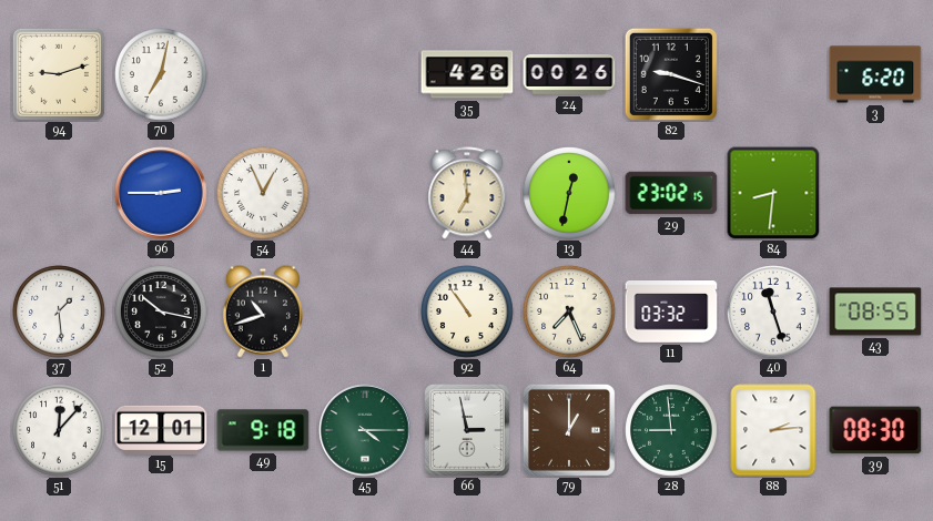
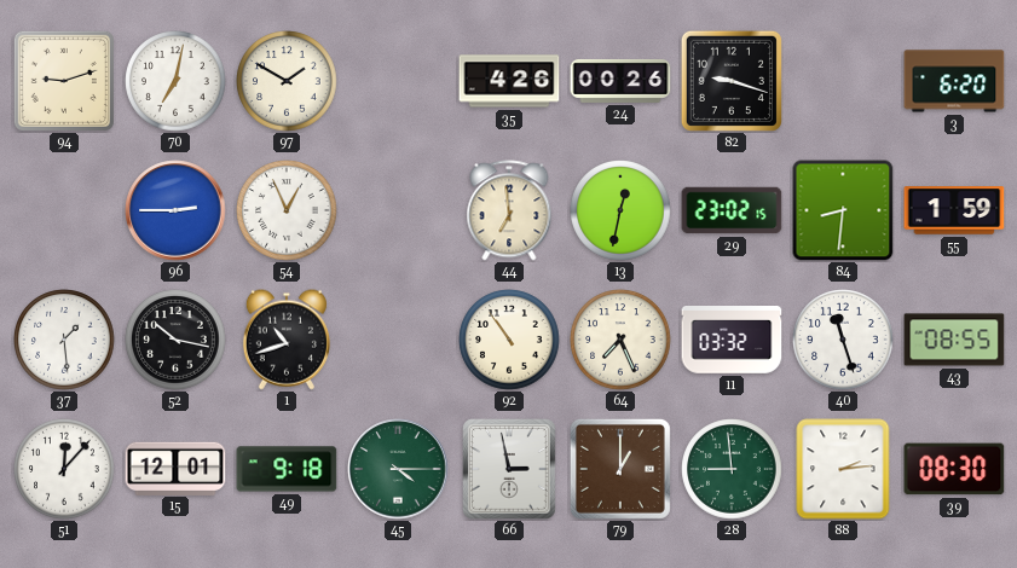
97: none -> 1:50
55: none -> 1:59
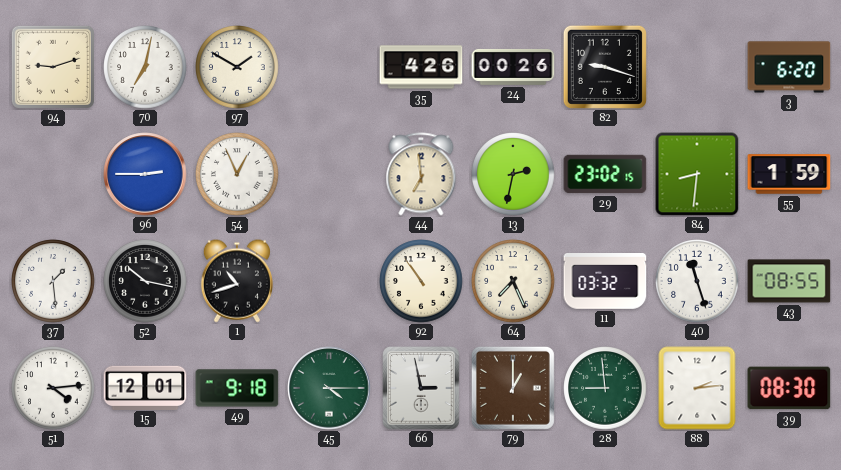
13: 12:32 -> 2:32
51: 12:07 -> 4:14
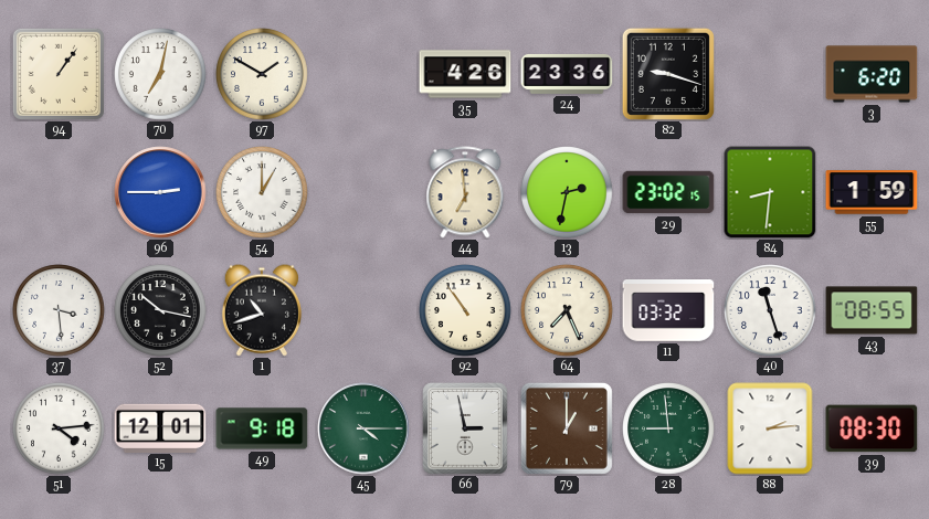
94: 9:12 -> 1:06
24: 00:26 -> 23:36
54: 12:56 -> 1:00
37: 1:29 -> 3:29
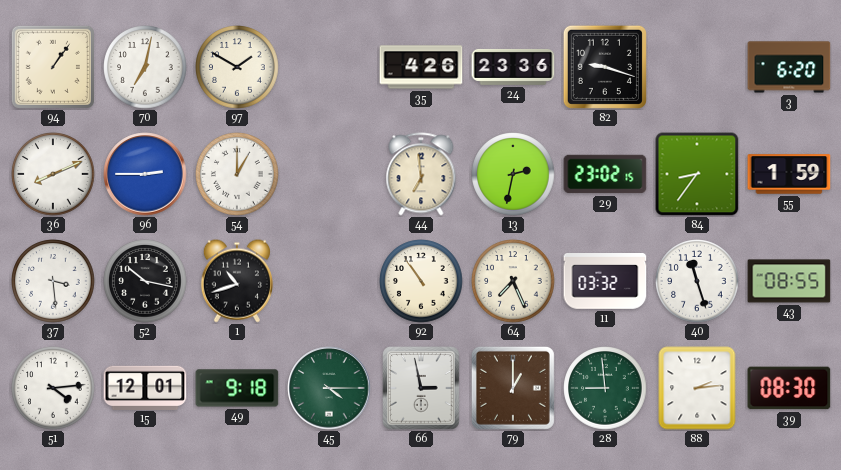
36: none -> 8:11
84: 8:31 -> 8:36
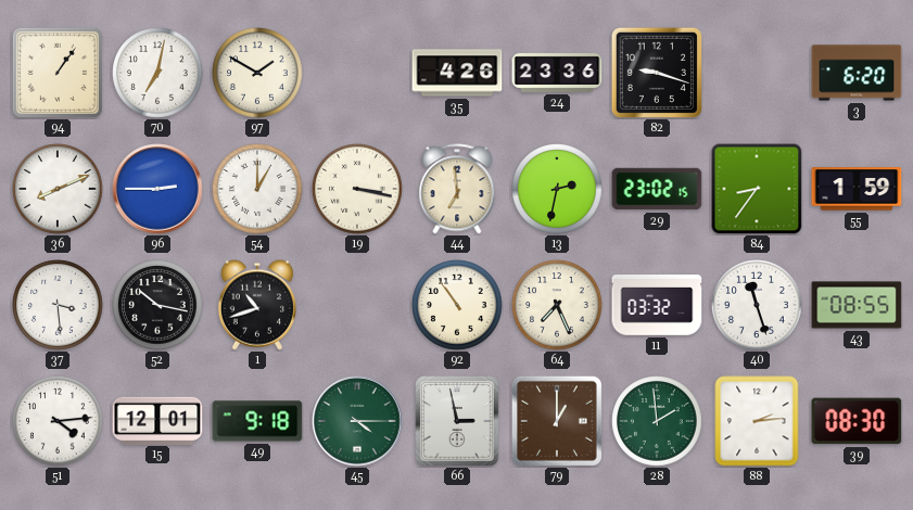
19: none -> 3:17
28: 8:59 -> 1:59
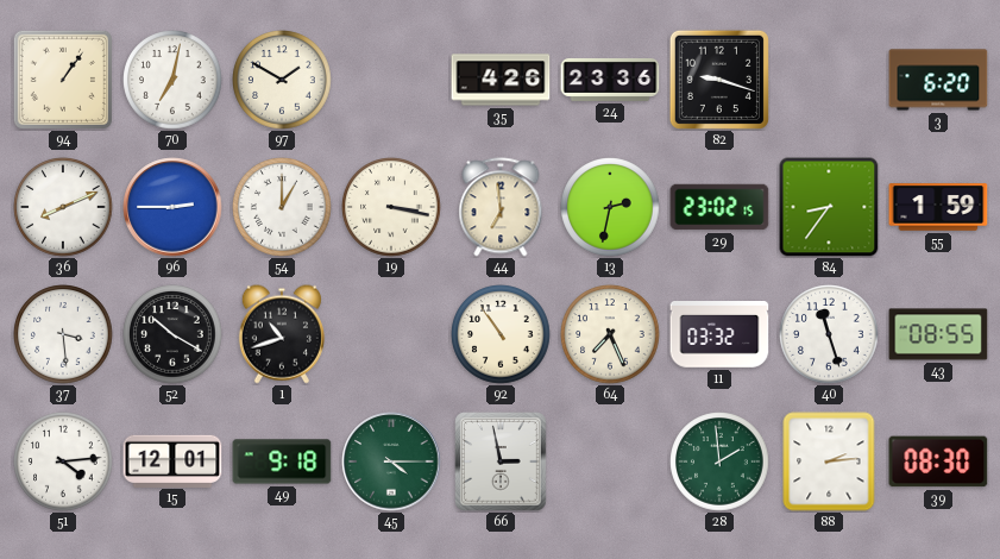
52: 10:17 -> 10:20
79: 1:00 -> none
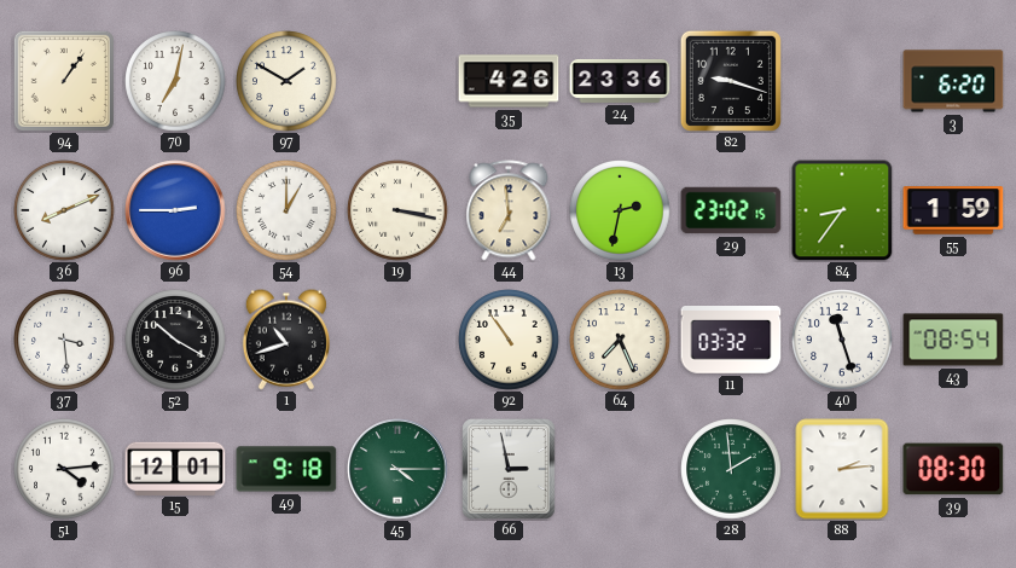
43: 08:55 -> 08:54
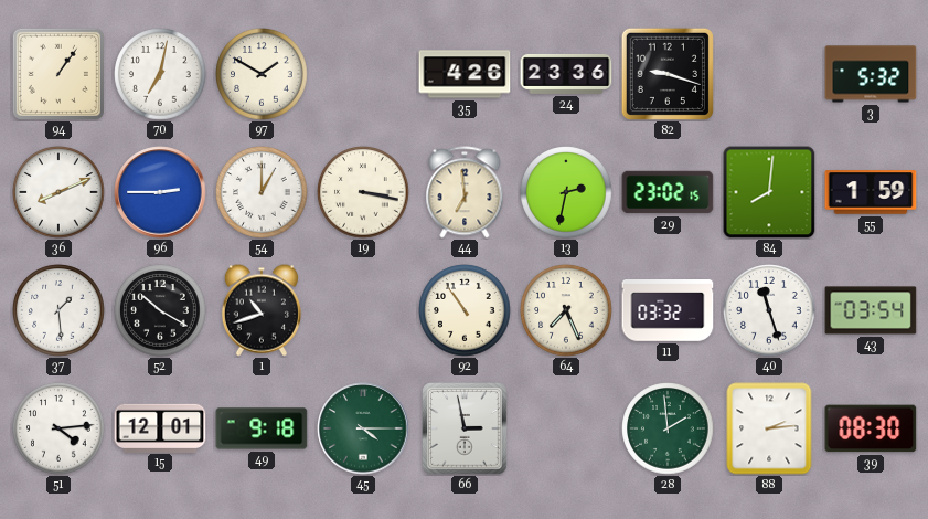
3: 6:20 -> 5:32
84: 8:36 -> 8:01
37: 3:29 -> 1:29
43: 08:54 -> 03:54
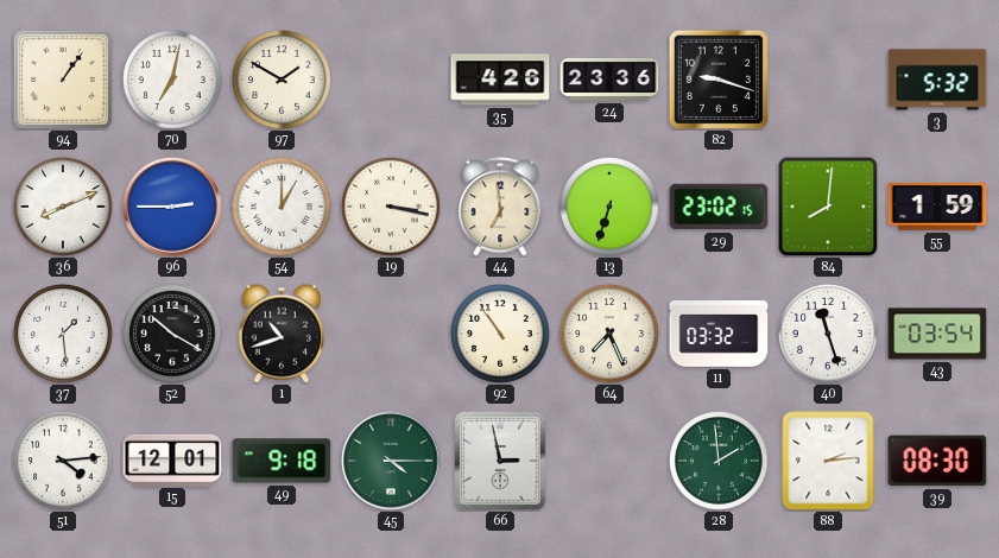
13: 2:32 -> 6:33
